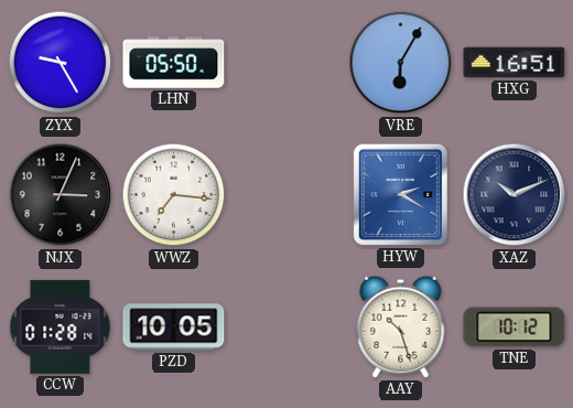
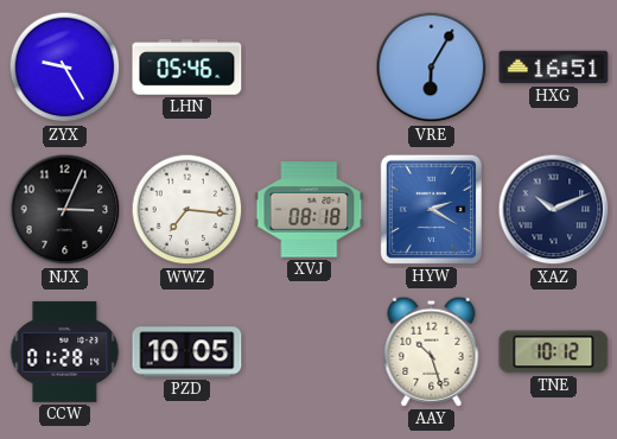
LHN: 05:50 -> 05:46
XVJ: none -> 08:18
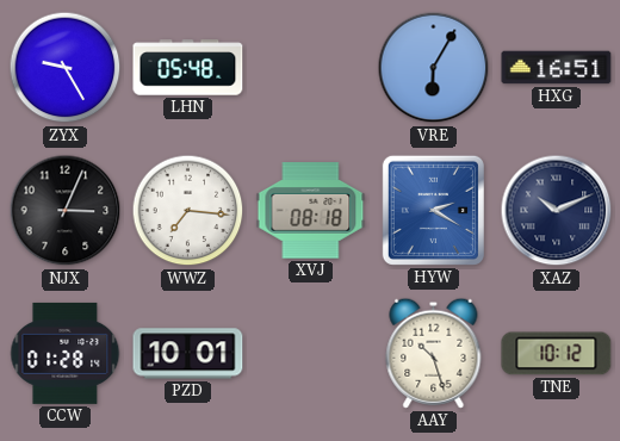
LHN: 05:46 -> 05:48
PZD: 10:05 -> 10:01
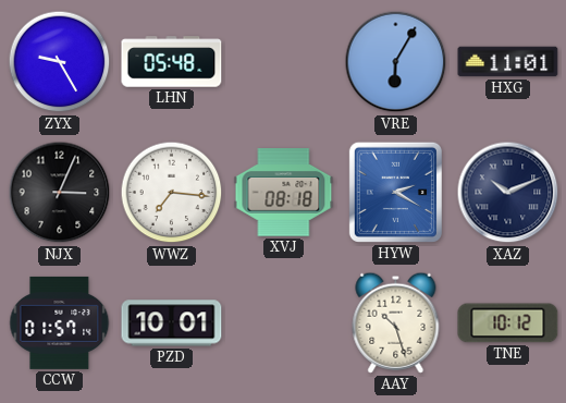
HXG: 16:51 -> 11:01
CCW: 01:28 -> 01:57
